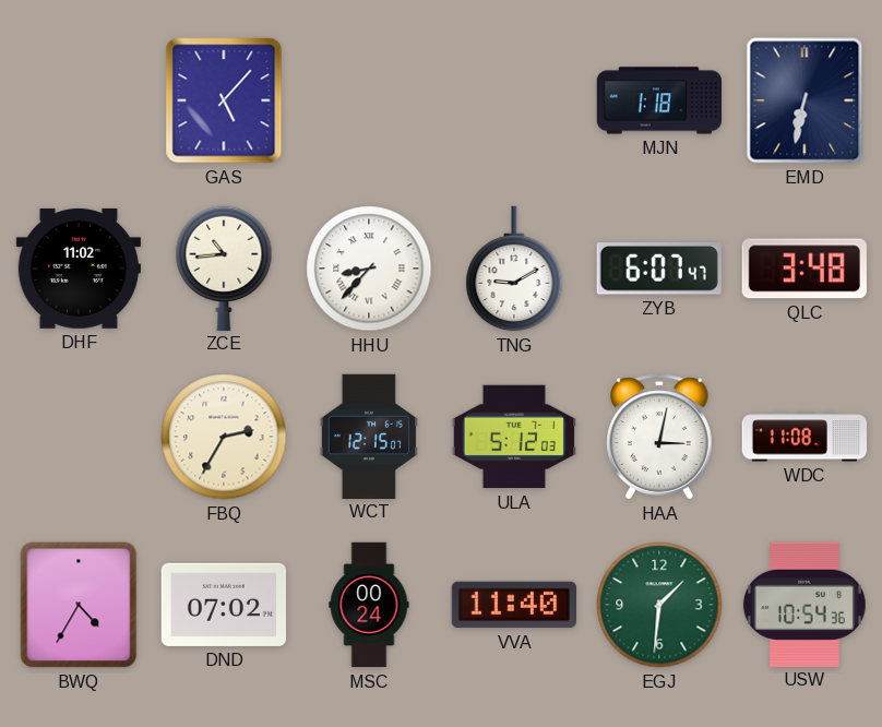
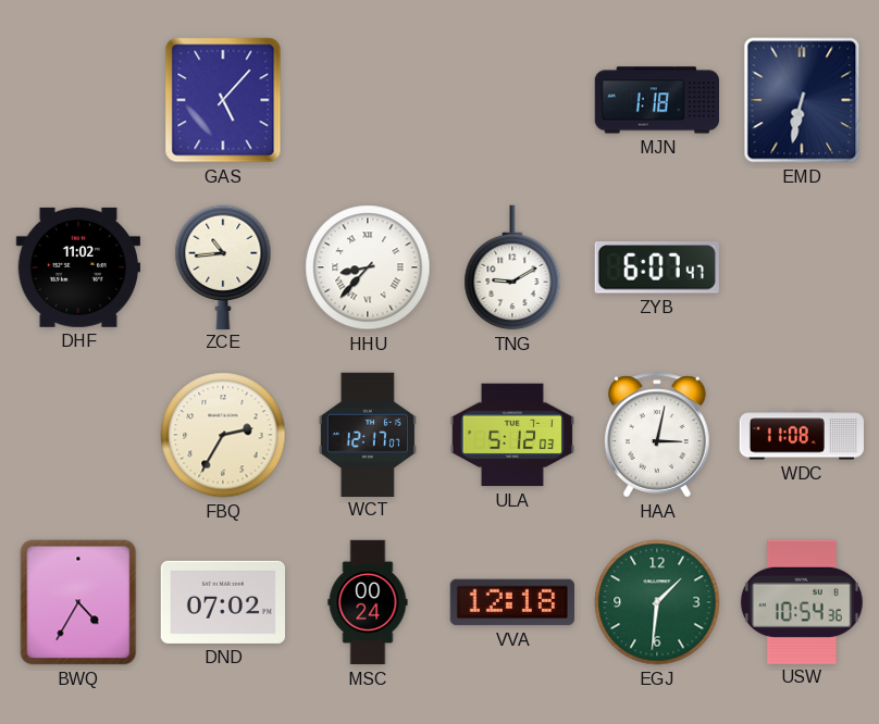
QLC: 3:48 -> none
WCT: 12:15 -> 12:17
VVA: 11:40 -> 12:18
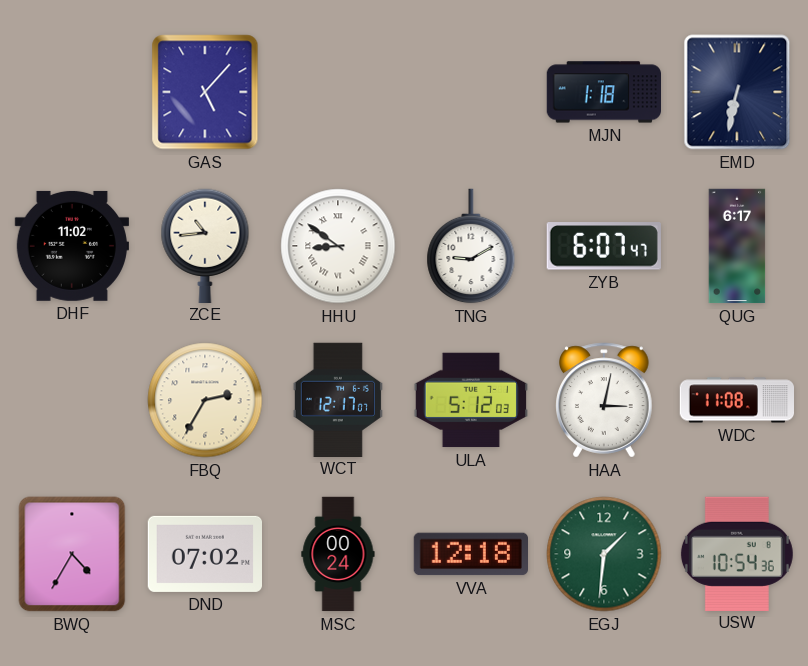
HHU: 8:37 -> 8:51
QUG: none -> 6:17
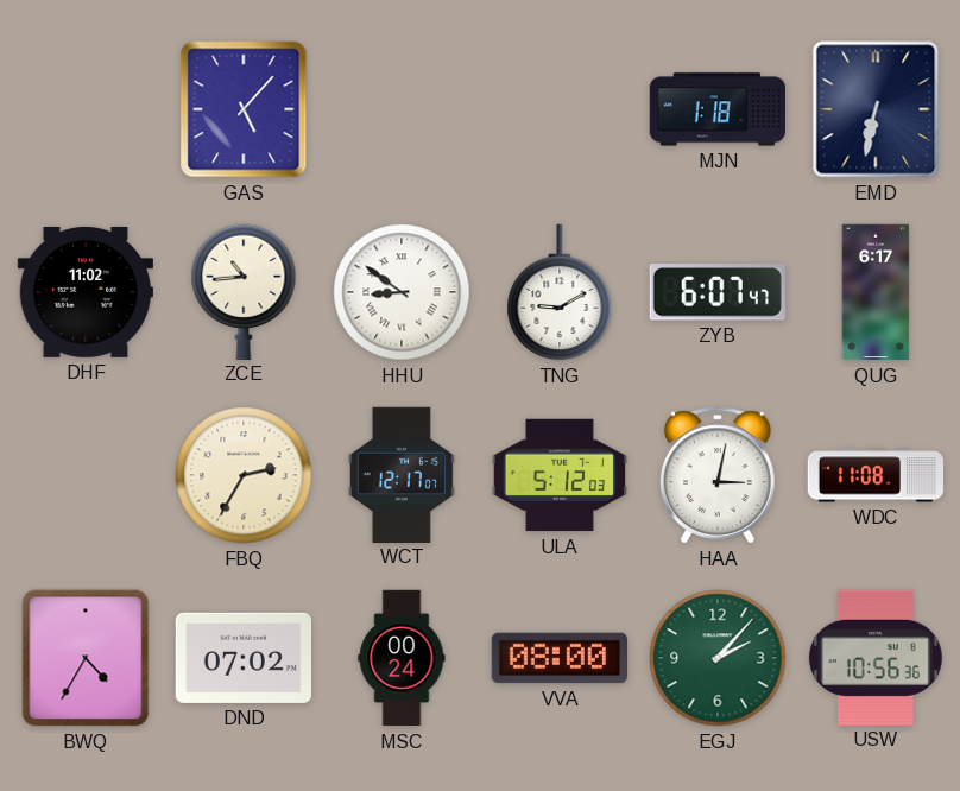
VVA: 12:18 -> 08:00
EGJ: 1:31 -> 2:07
USW: 10:54 -> 10:56
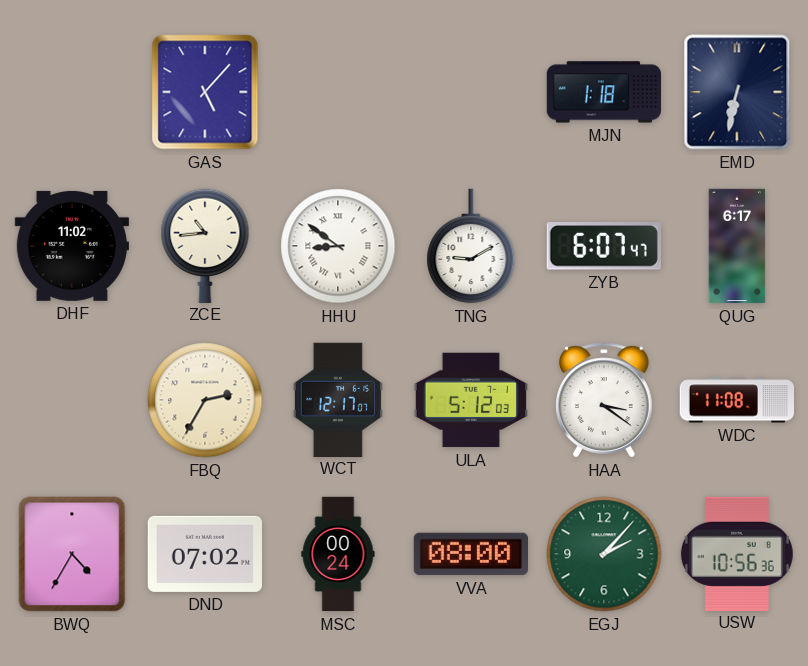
HAA: 3:02 -> 3:21
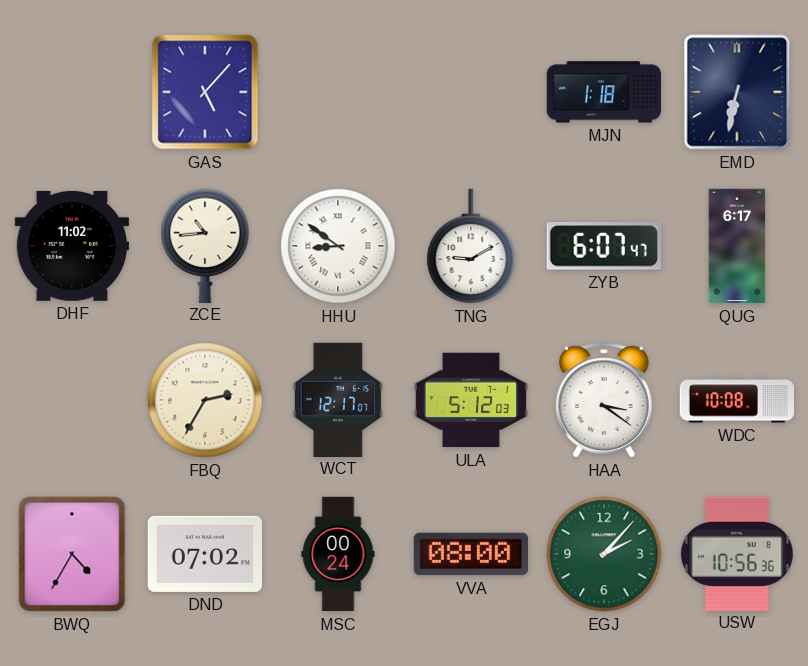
WDC: 11:08 -> 10:08
